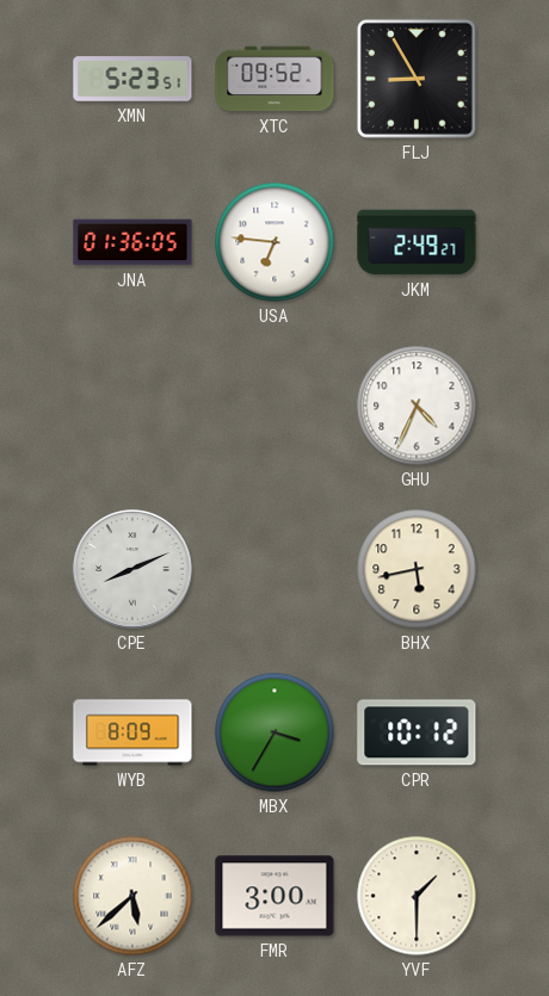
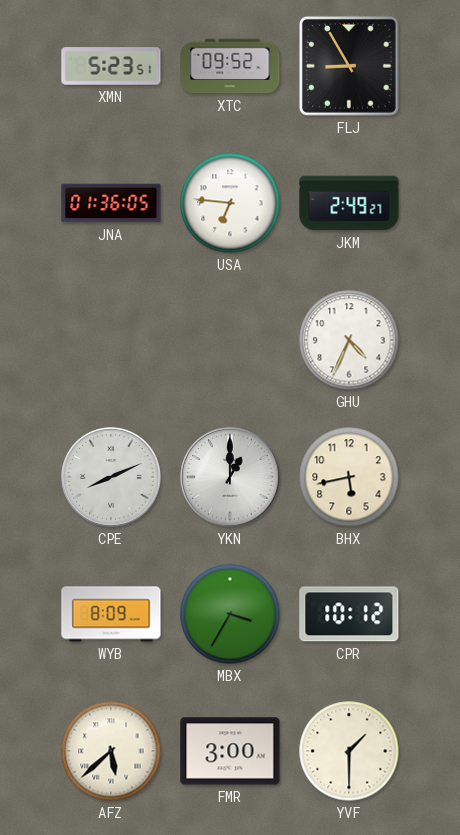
YKN: none -> 1:00
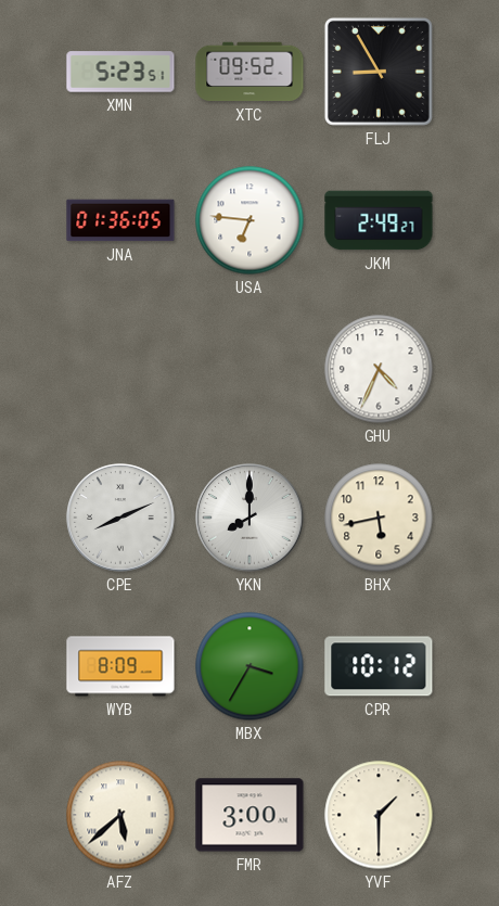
YKN: 1:00 -> 8:00
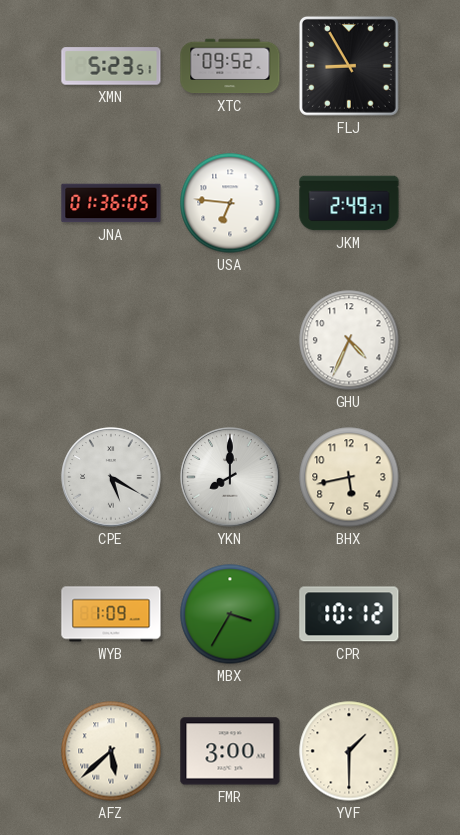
CPE: 8:11 -> 5:20
WYB: 8:09 -> 1:09
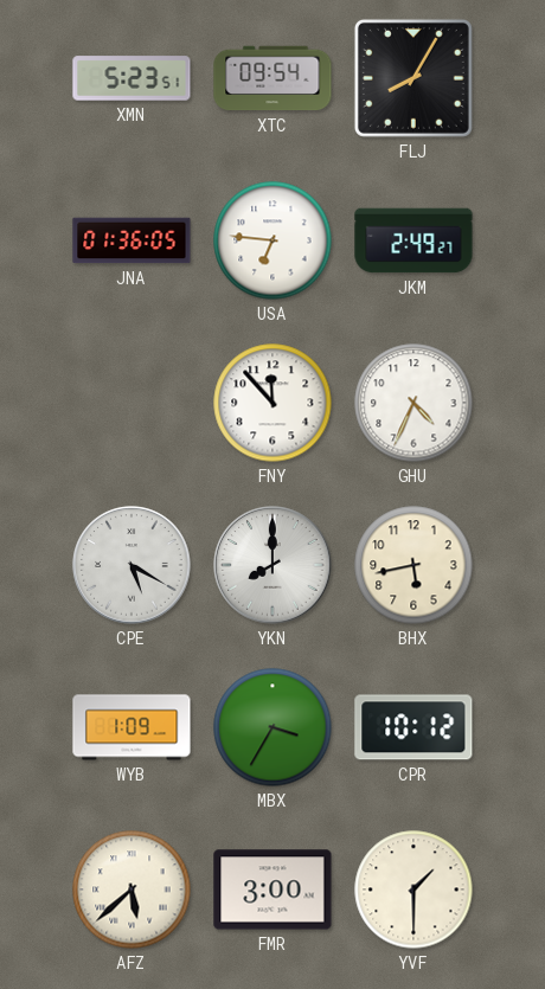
XTC: 09:52 -> 09:54
FLJ: 8:55 -> 8:05
FNY: none -> 11:53
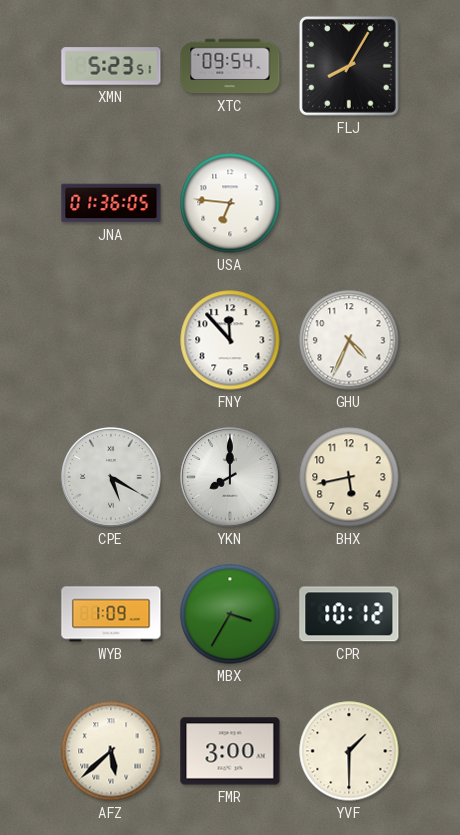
JKM: 2:49 -> none
